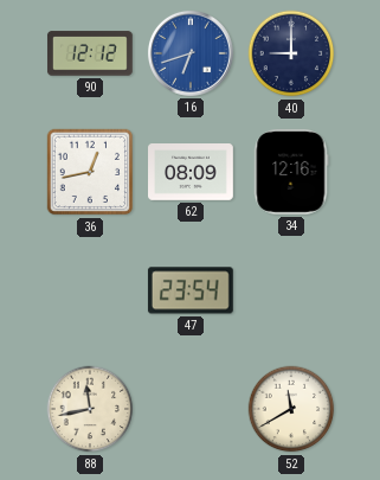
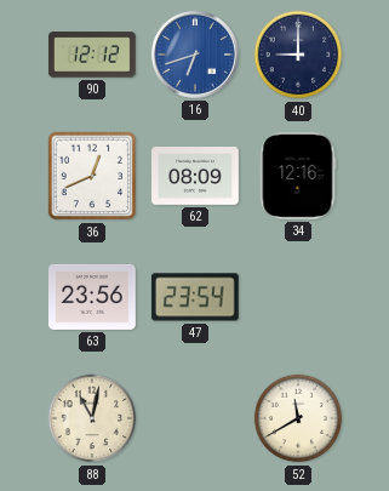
36: 12:43 -> 12:41
63: none -> 23:56
88: 11:43 -> 11:02
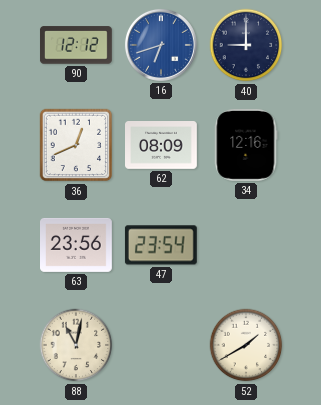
52: 11:40 -> 1:40
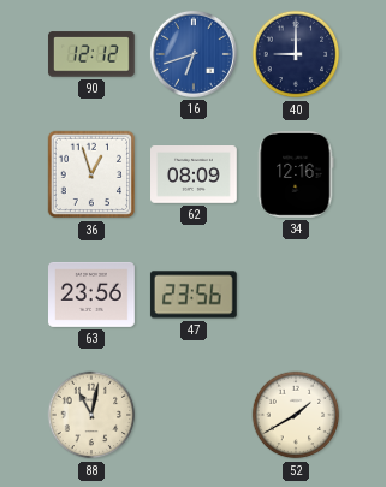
36: 12:41 -> 12:57
47: 23:54 -> 23:56
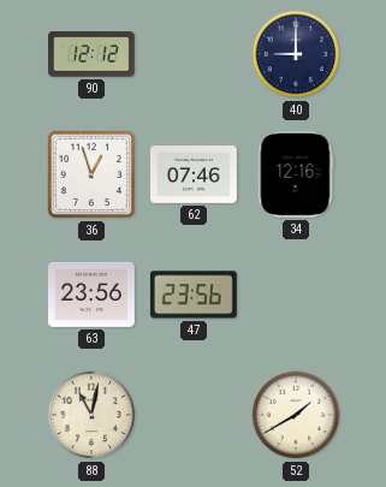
16: 6:42 -> none
62: 08:09 -> 07:46
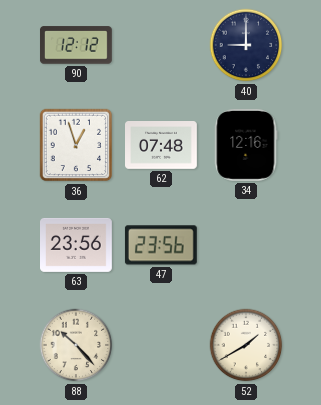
62: 07:46 -> 07:48
88: 11:02 -> 10:23
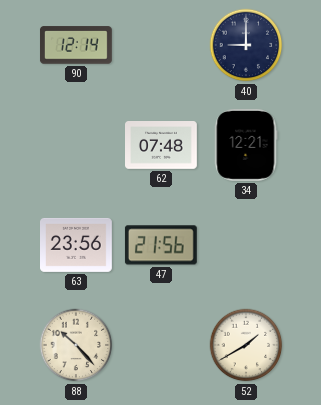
90: 12:12 -> 12:14
36: 12:57 -> none
34: 12:16 -> 12:21
47: 23:56 -> 21:56
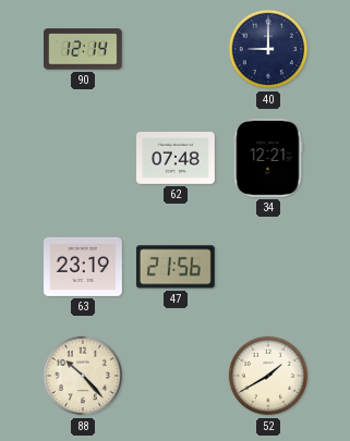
63: 23:56 -> 23:19
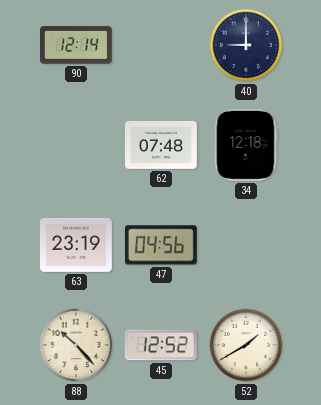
34: 12:21 -> 12:18
47: 21:56 -> 04:56
45: none -> 12:52
